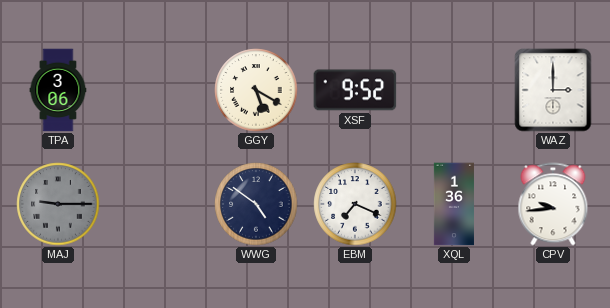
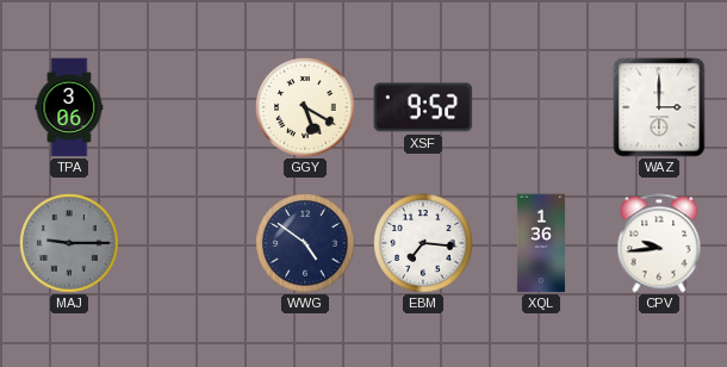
EBM: 7:19 -> 7:16
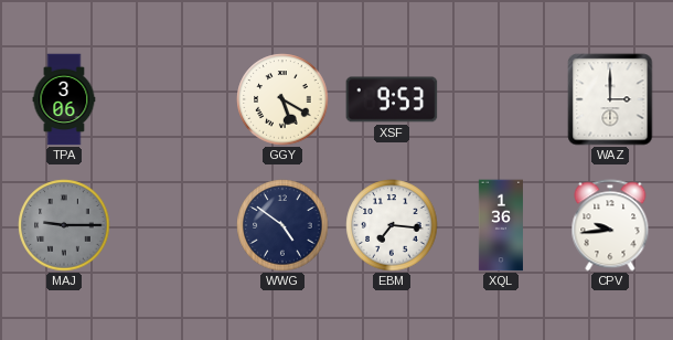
XSF: 9:52 -> 9:53
